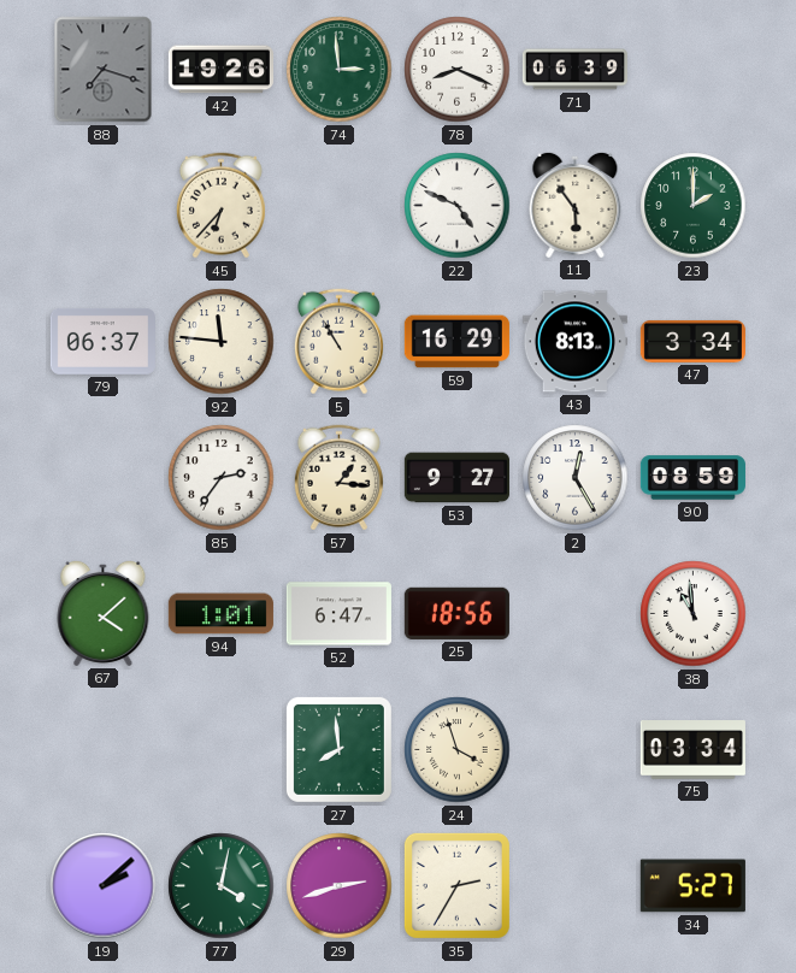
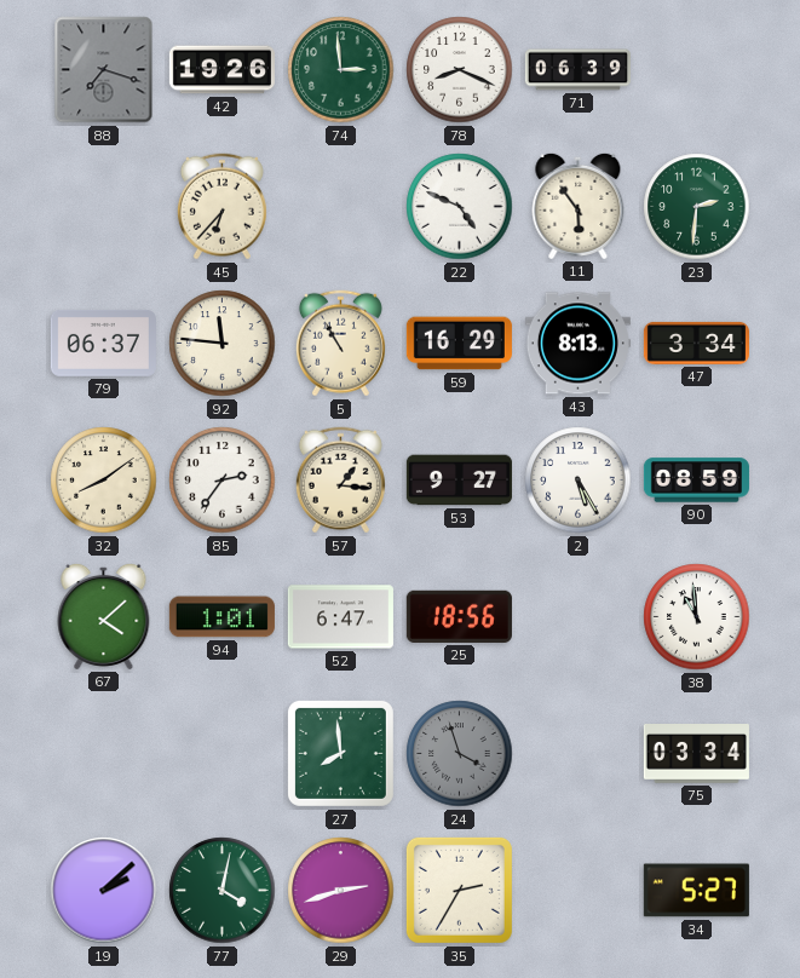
23: 2:00 -> 2:31
32: none -> 8:09
2: 12:25 -> 5:25
24 dial: cream -> grey
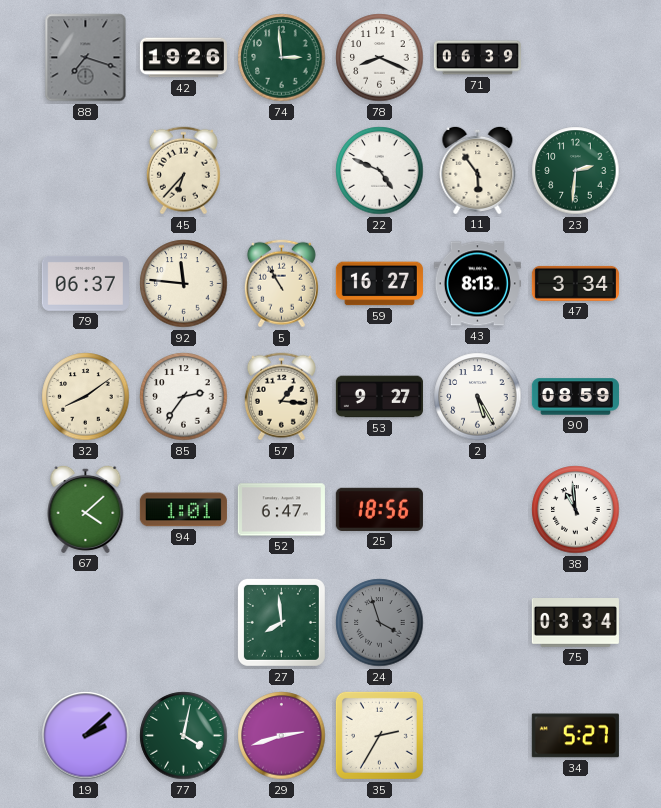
59: 16:29 -> 16:27
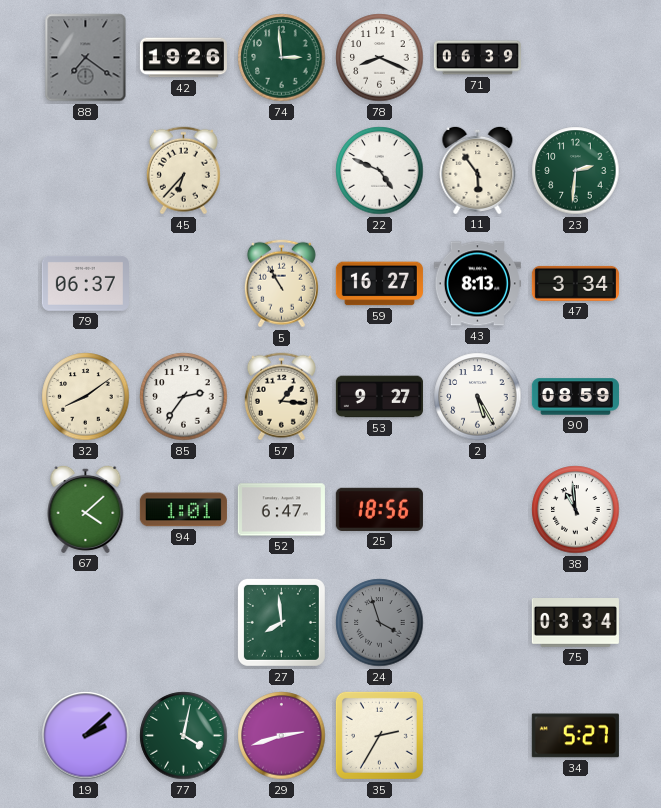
88: 7:18 -> 7:21
92: 11:46 -> none
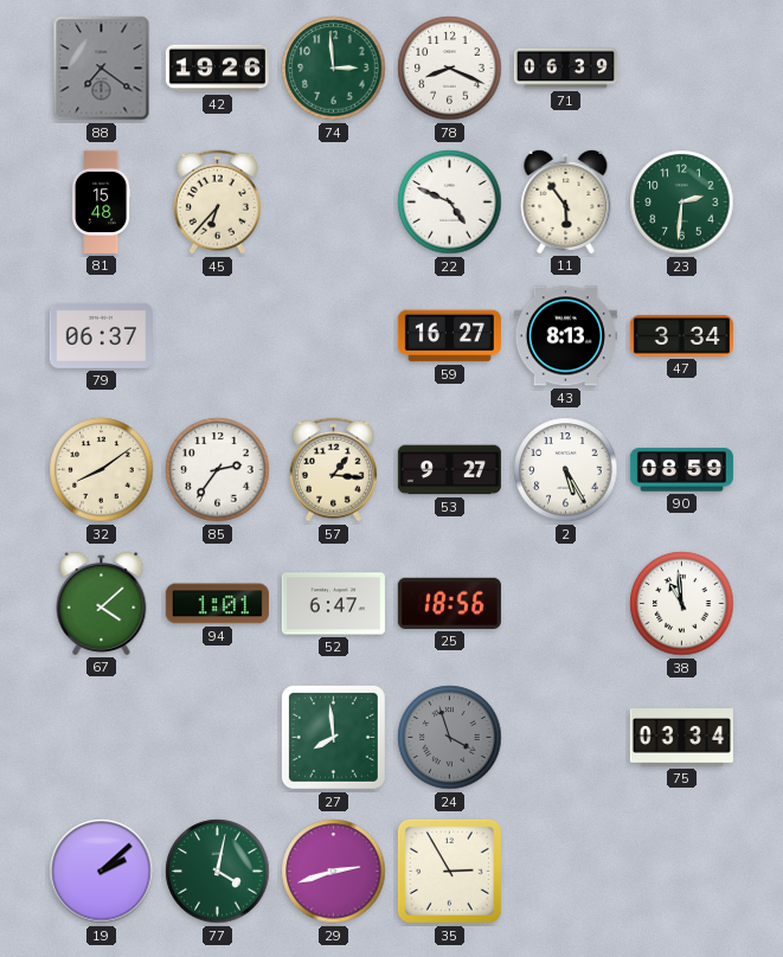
81: none -> 15:48
5: 10:55 -> none
35: 2:35 -> 2:55
34: 5:27 -> none
